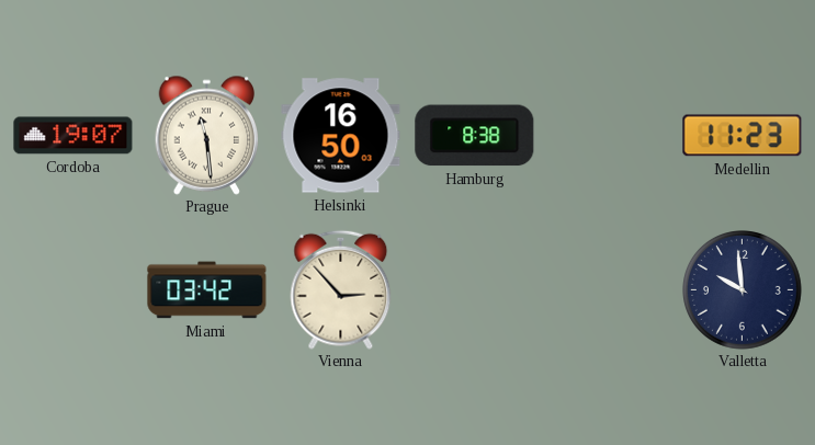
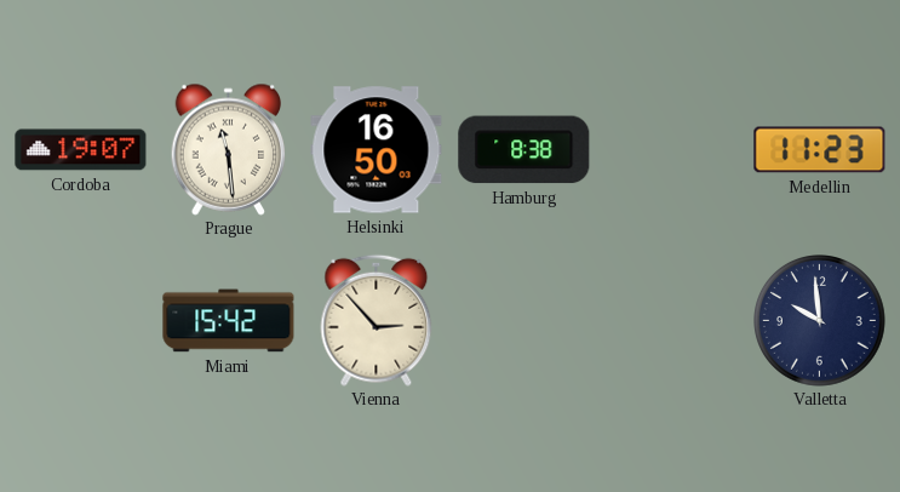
Miami: 03:42 -> 15:42
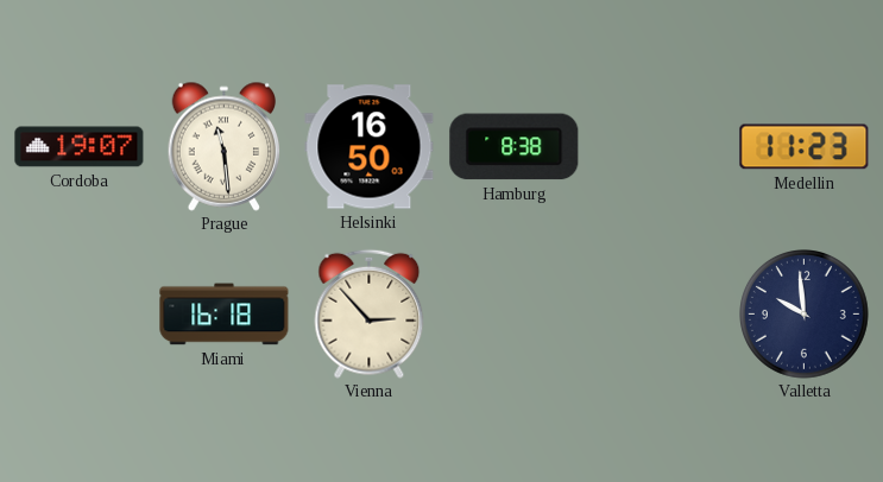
Miami: 15:42 -> 16:18
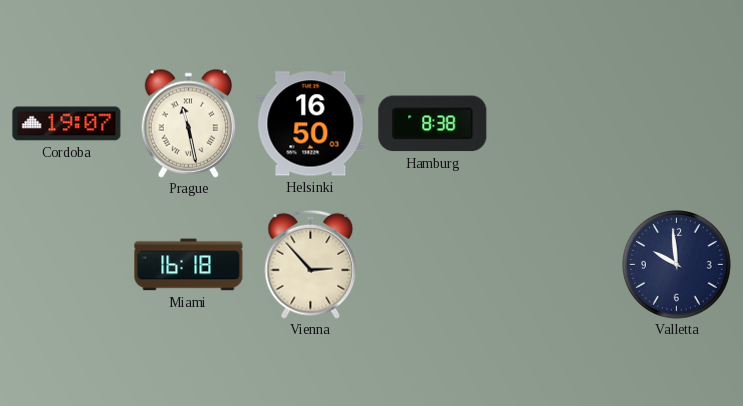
Prague: 11:29 -> 11:28
Medellin: 11:23 -> none
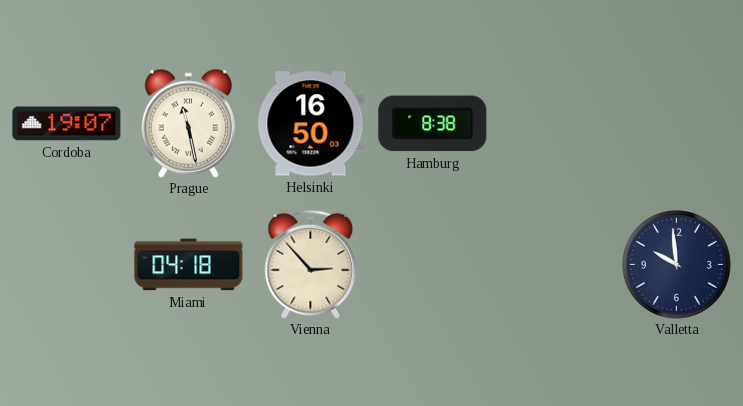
Miami: 16:18 -> 04:18
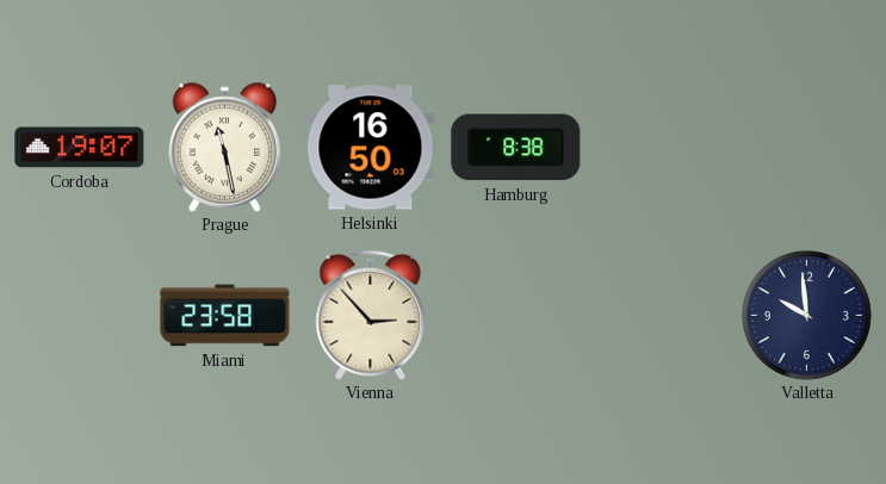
Miami: 04:18 -> 23:58
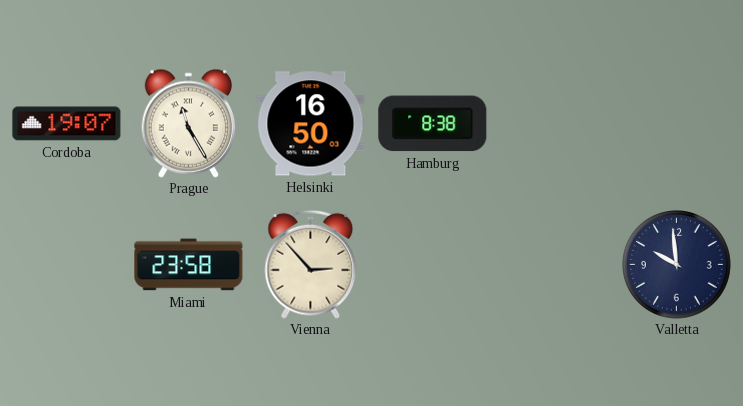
Prague: 11:28 -> 11:25
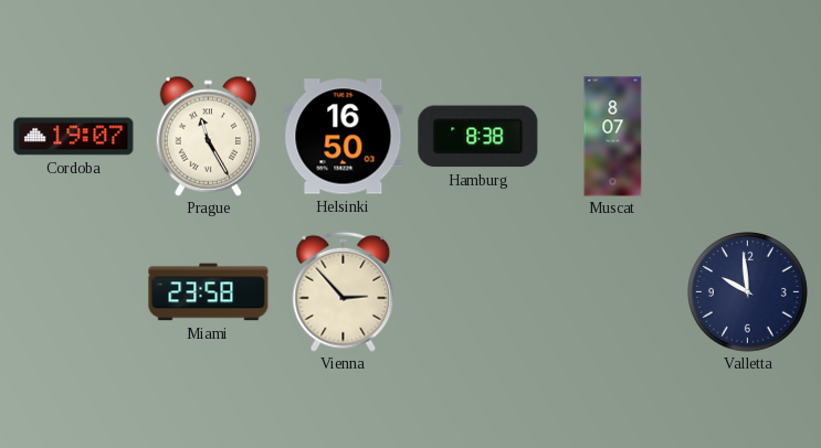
Muscat: none -> 8:07
